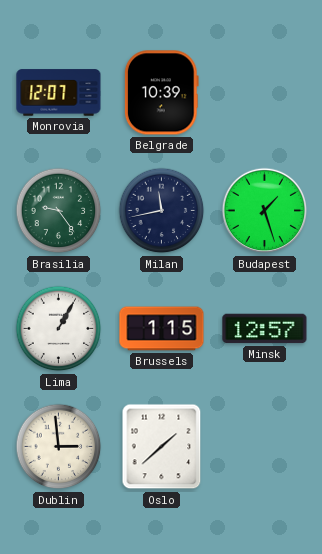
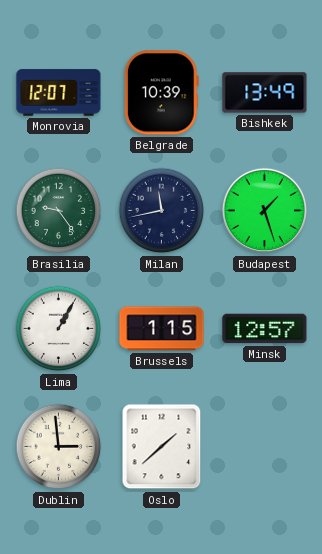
Bishkek: none -> 13:49
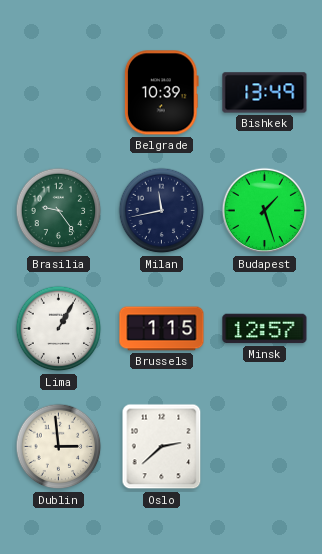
Monrovia: 12:07 -> none
Oslo: 1:38 -> 2:38
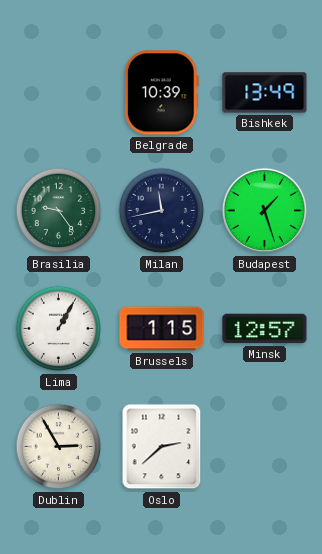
Dublin: 2:59 -> 2:55
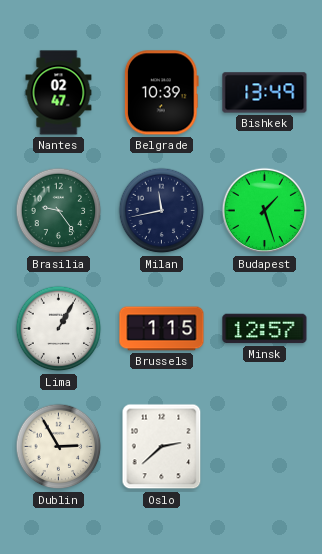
Nantes: none -> 02:47
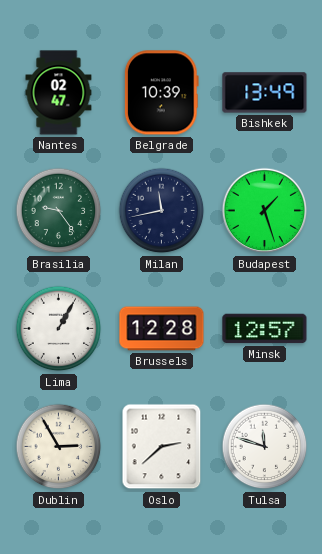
Brussels: 1:15 -> 12:28
Tulsa: none -> 11:48
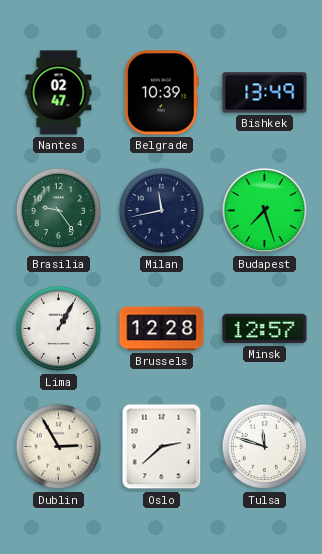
Budapest: 1:27 -> 7:27
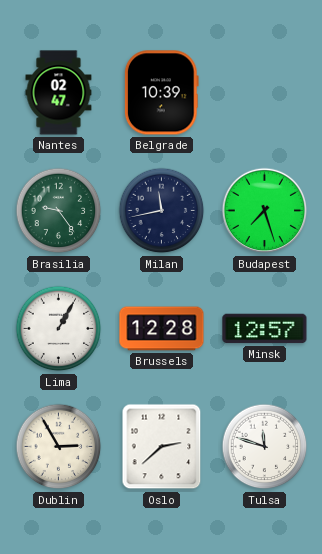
Bishkek: 13:49 -> none
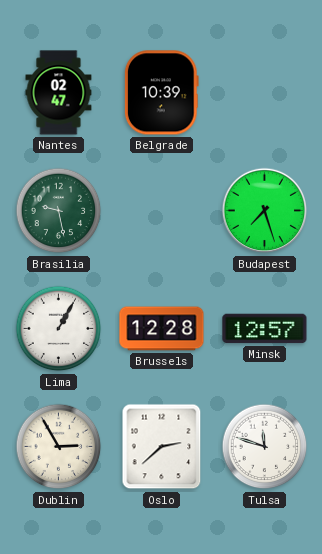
Brasilia: 9:24 -> 9:28
Milan: 11:43 -> none
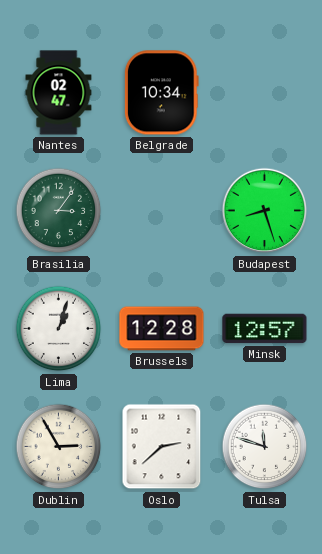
Belgrade: 10:39 -> 10:34
Brasilia: 9:28 -> 3:06
Budapest: 7:27 -> 8:27
Lima: 1:05 -> 1:03
